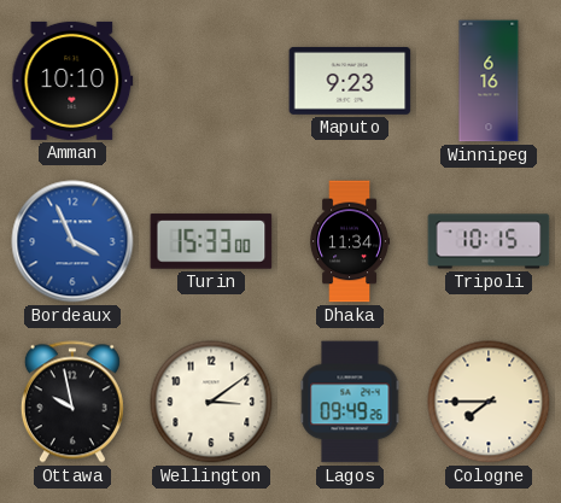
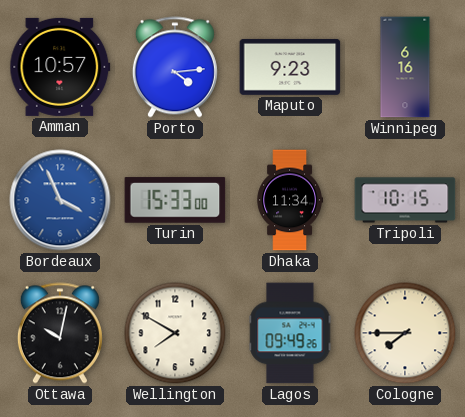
Amman: 10:10 -> 10:57
Porto: none -> 4:14
Ottawa: 9:58 -> 10:02
Wellington: 3:09 -> 7:50
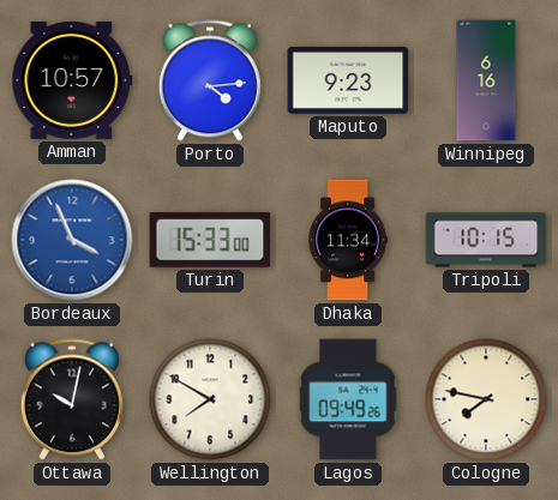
Cologne: 7:45 -> 7:47
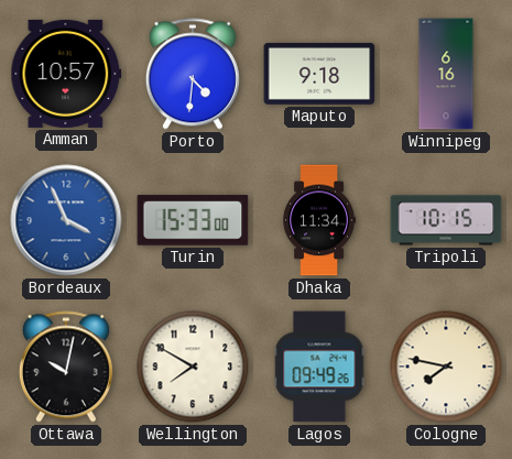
Porto: 4:14 -> 4:31
Maputo: 9:23 -> 9:18
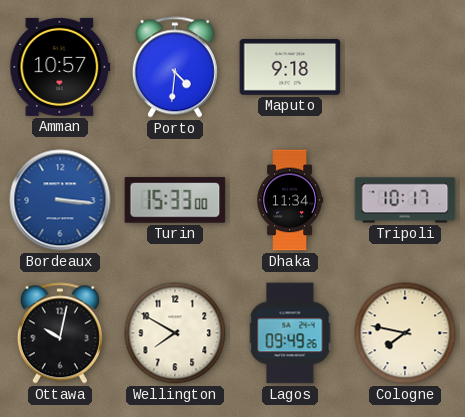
Winnipeg: 6:16 -> none
Bordeaux: 3:56 -> 3:16
Tripoli: 10:15 -> 10:17
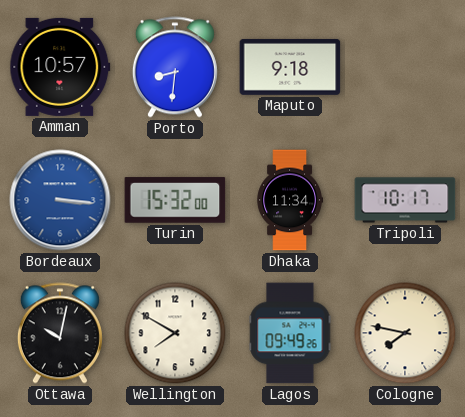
Porto: 4:31 -> 8:31
Turin: 15:33 -> 15:32
